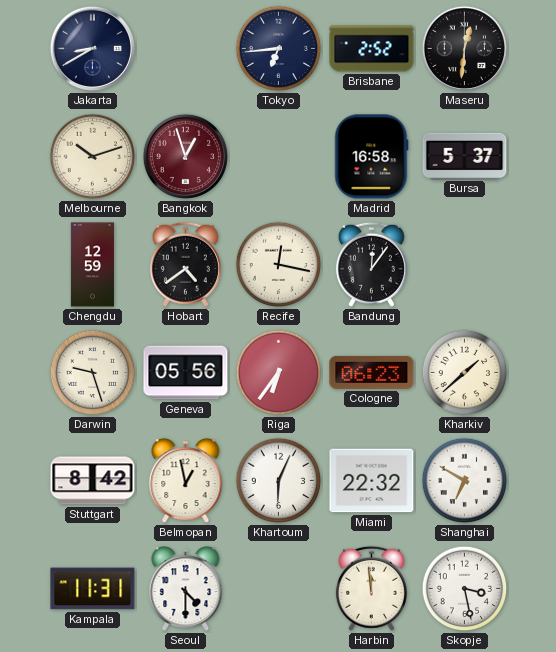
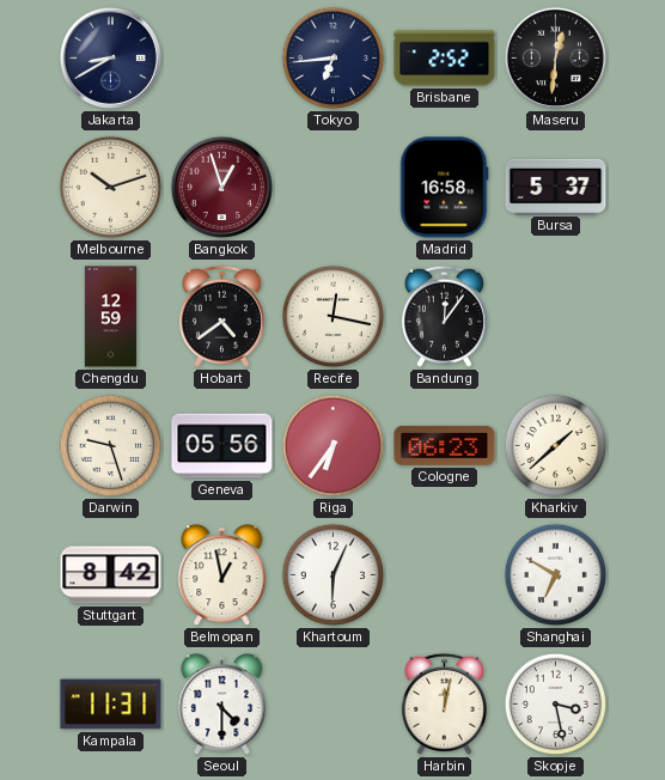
Miami: 22:32 -> none
Harbin: 11:59 -> 12:02
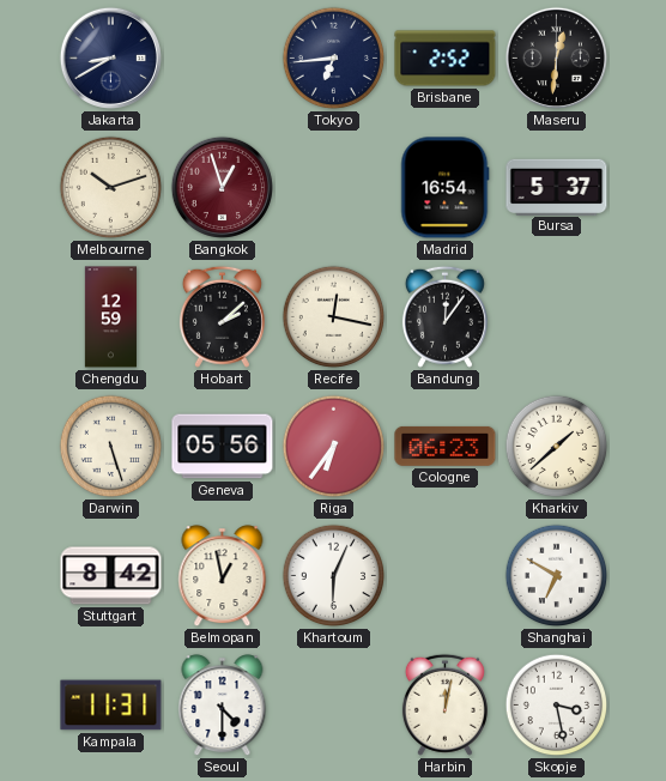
Madrid: 16:58 -> 16:54
Hobart: 4:39 -> 2:08
Darwin: 9:27 -> 5:27
